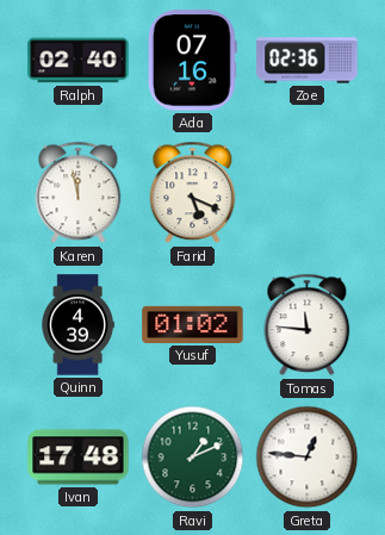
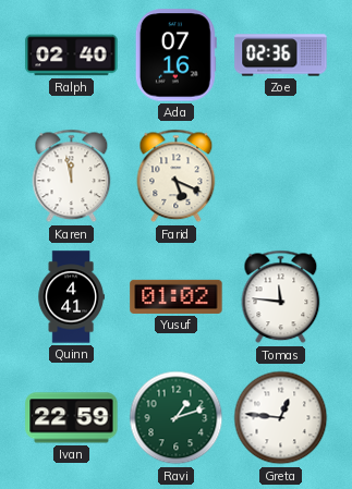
Quinn: 4:39 -> 4:41
Ivan: 17:48 -> 22:59
Ravi: 1:11 -> 1:12
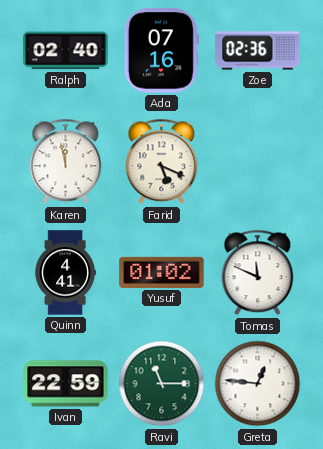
Tomas: 11:46 -> 11:49
Ravi: 1:12 -> 11:15
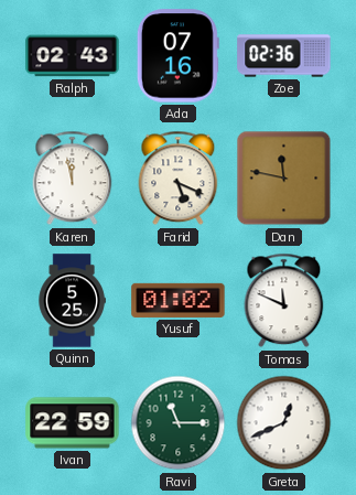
Ralph: 02:40 -> 02:43
Dan: none -> 11:47
Quinn: 4:41 -> 5:25
Greta: 12:46 -> 12:41
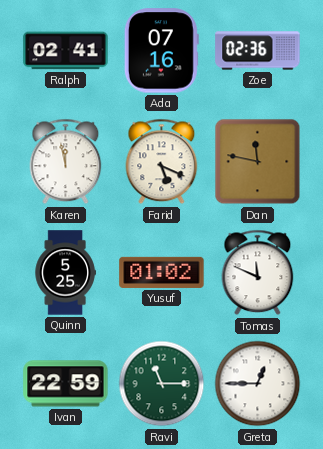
Ralph: 02:43 -> 02:41
Greta: 12:41 -> 12:45
